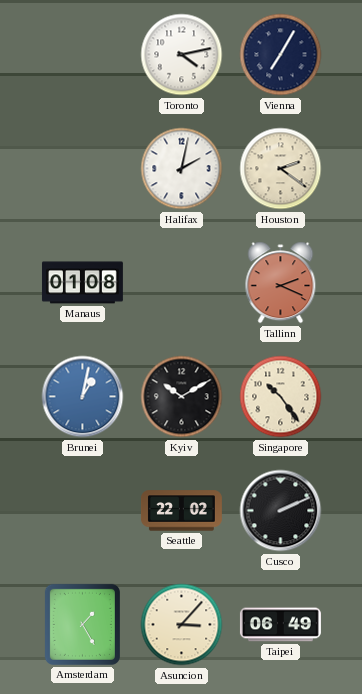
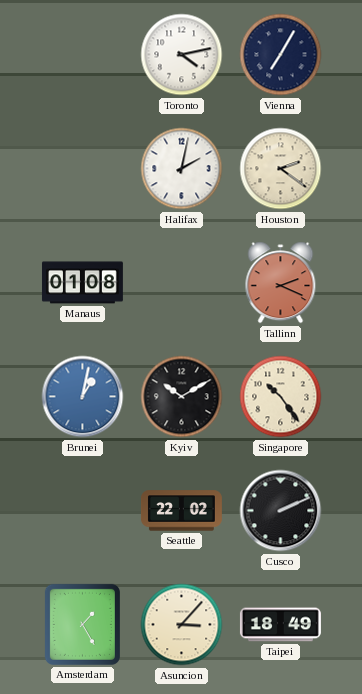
Taipei: 06:49 -> 18:49
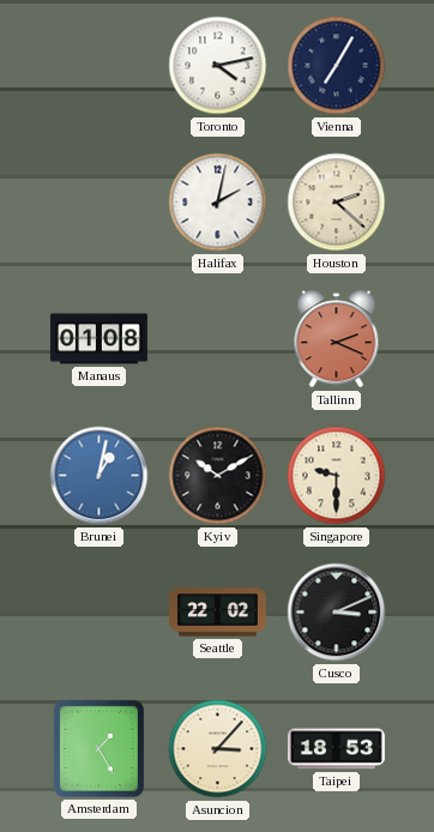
Houston: 2:21 -> 2:22
Singapore: 10:24 -> 9:30
Cusco: 2:11 -> 3:11
Taipei: 18:49 -> 18:53
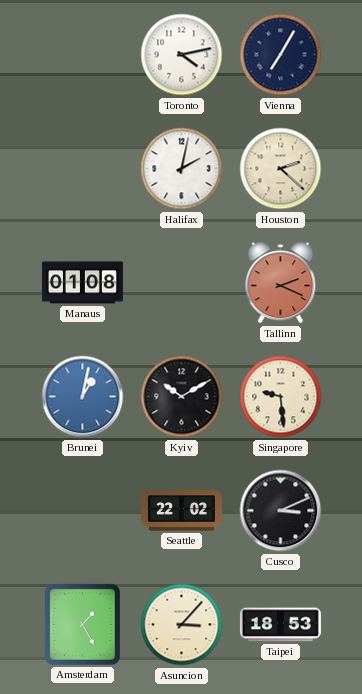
Singapore: 9:30 -> 9:29
